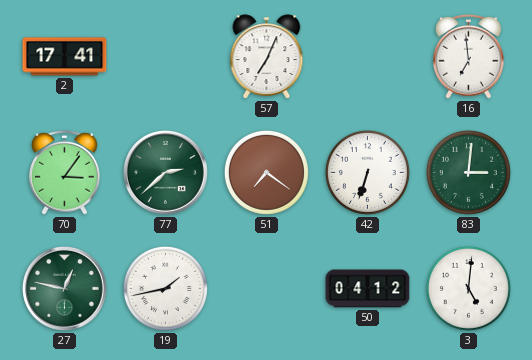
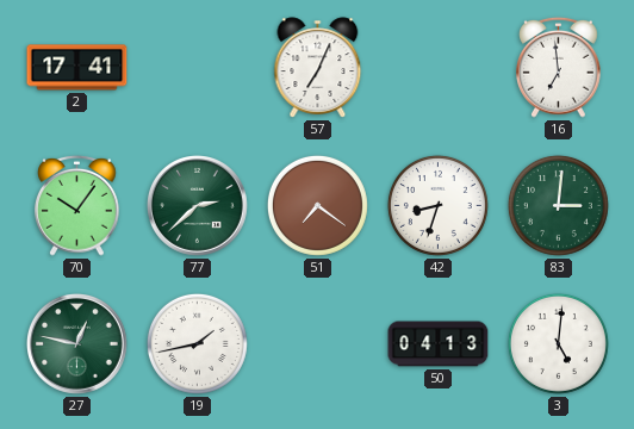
70: 3:06 -> 10:06
42: 6:33 -> 8:33
50: 04:12 -> 04:13
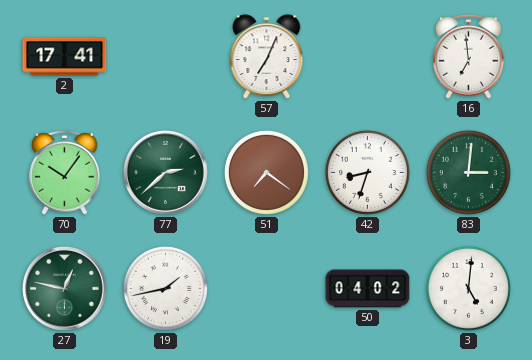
50: 04:13 -> 04:02
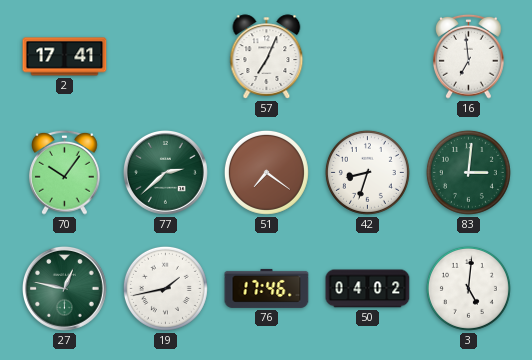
76: none -> 17:46
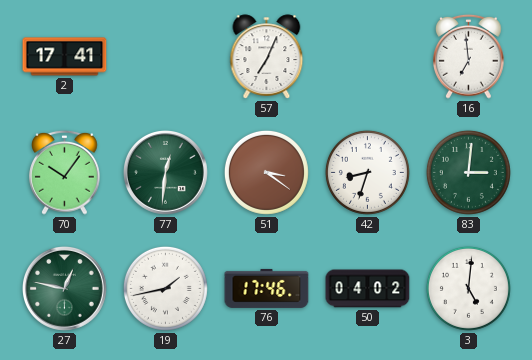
77: 2:38 -> 12:31
51: 7:21 -> 3:21
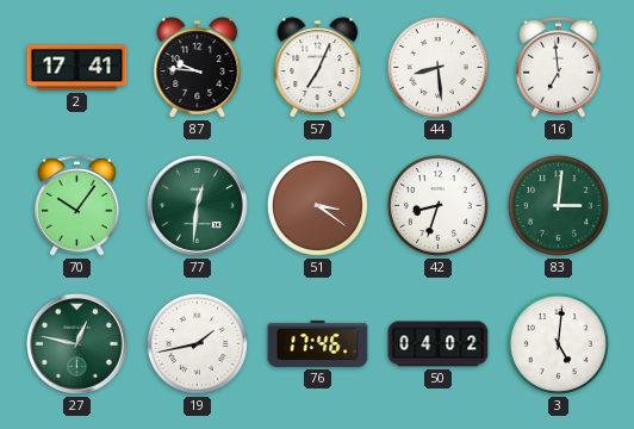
87: none -> 9:46
44: none -> 8:29
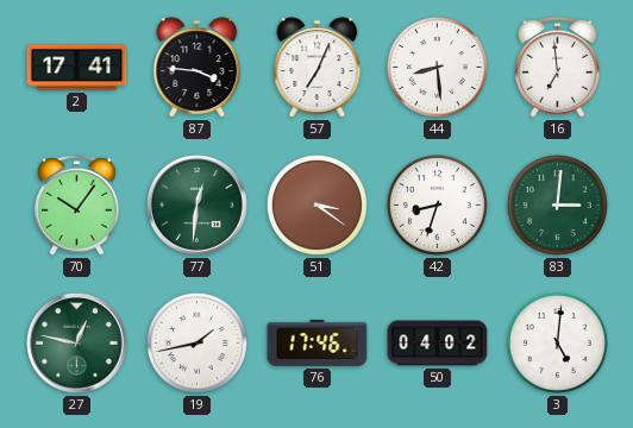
87: 9:46 -> 3:46
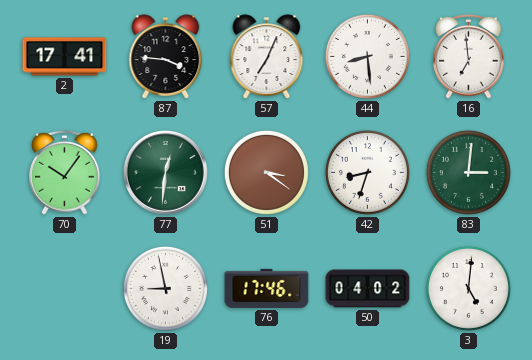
27: 12:47 -> none
19: 1:43 -> 8:58
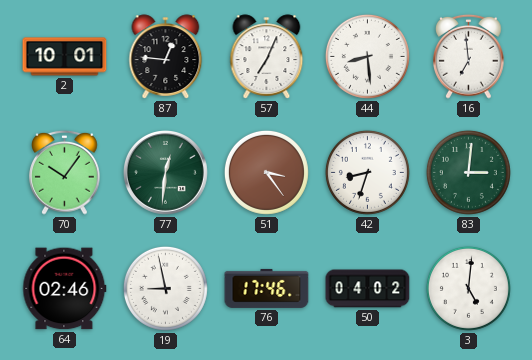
2: 17:41 -> 10:01
87: 3:46 -> 12:46
51: 3:21 -> 3:24
64: none -> 02:46
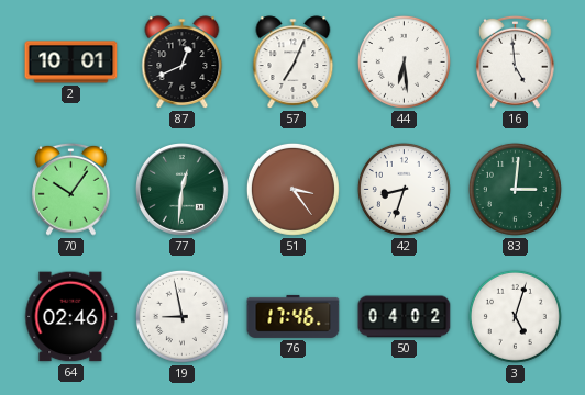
87: 12:46 -> 12:41
44: 8:29 -> 6:29
16: 6:59 -> 4:59
3: 5:01 -> 5:03
